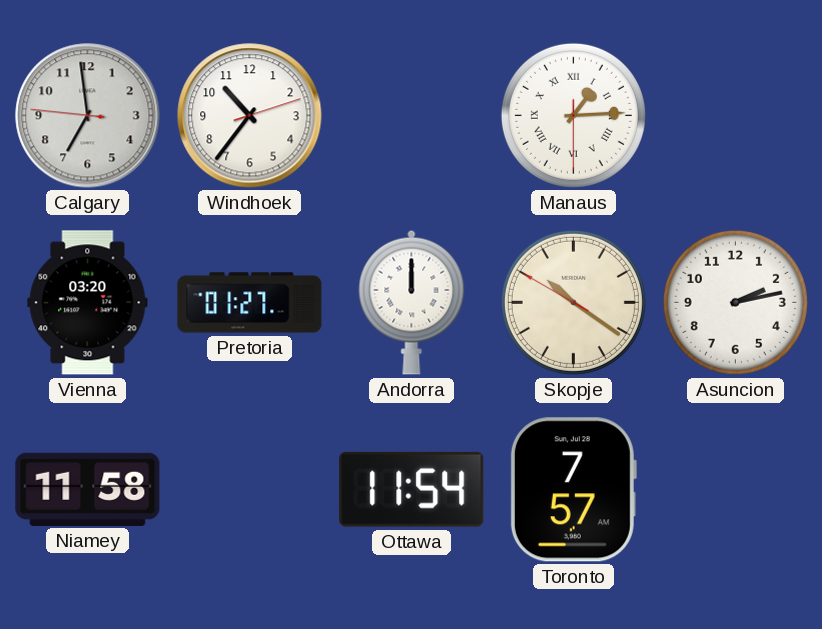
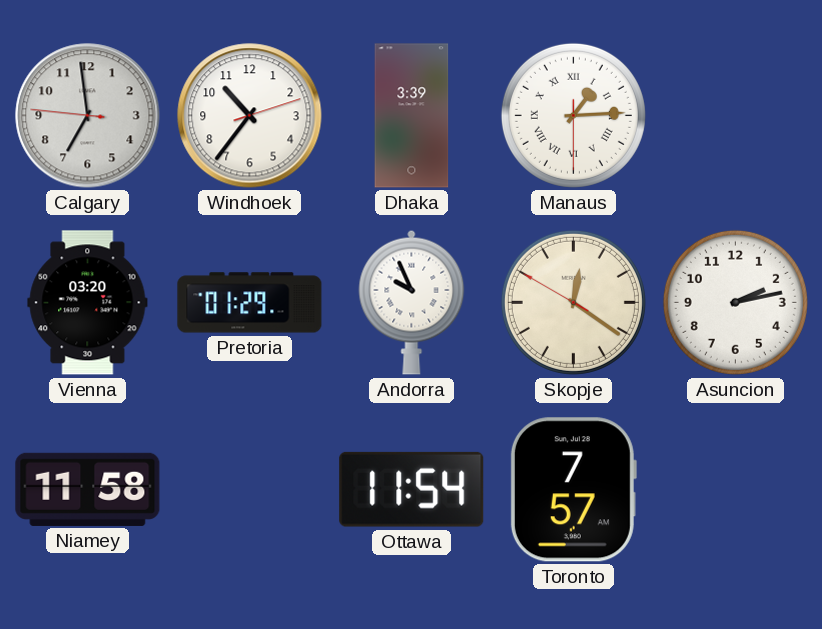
Dhaka: none -> 3:39
Pretoria: 01:27 -> 01:29
Andorra: 12:00 -> 9:56
Skopje: 10:20 -> 12:20
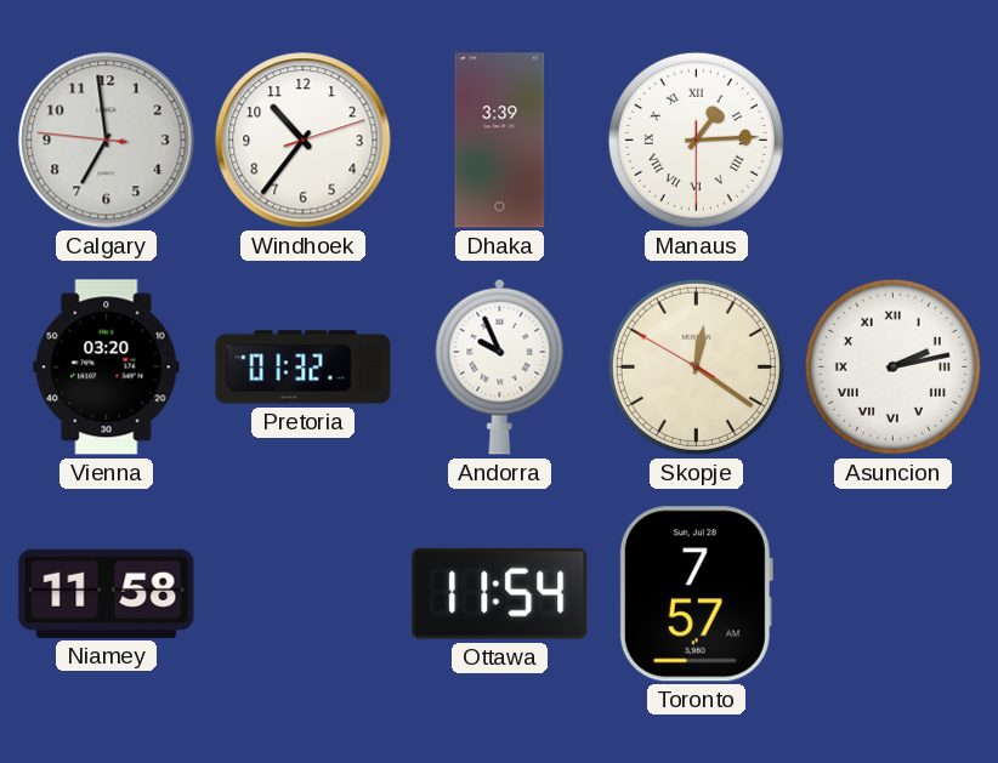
Pretoria: 01:29 -> 01:32
Asuncion numerals: Arabic -> Roman
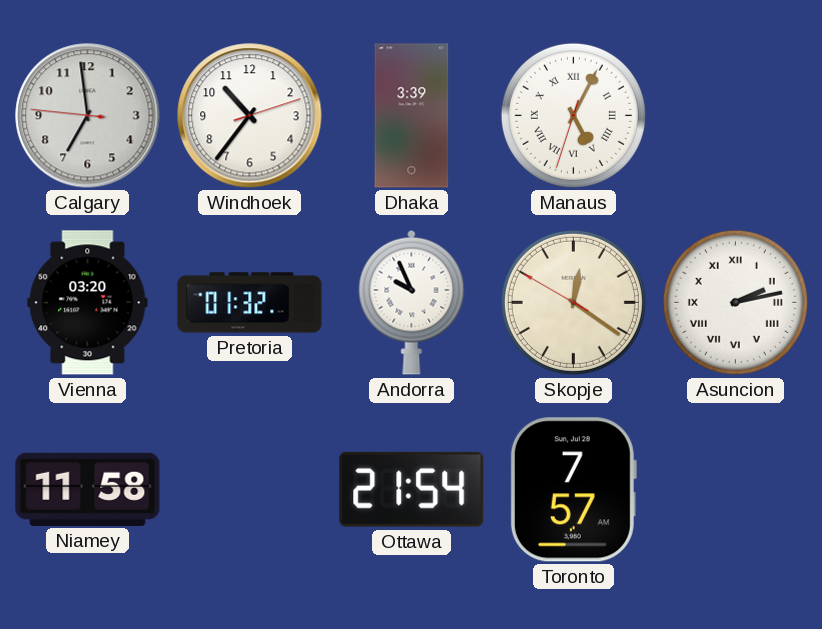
Manaus: 1:14 -> 5:04
Ottawa: 11:54 -> 21:54
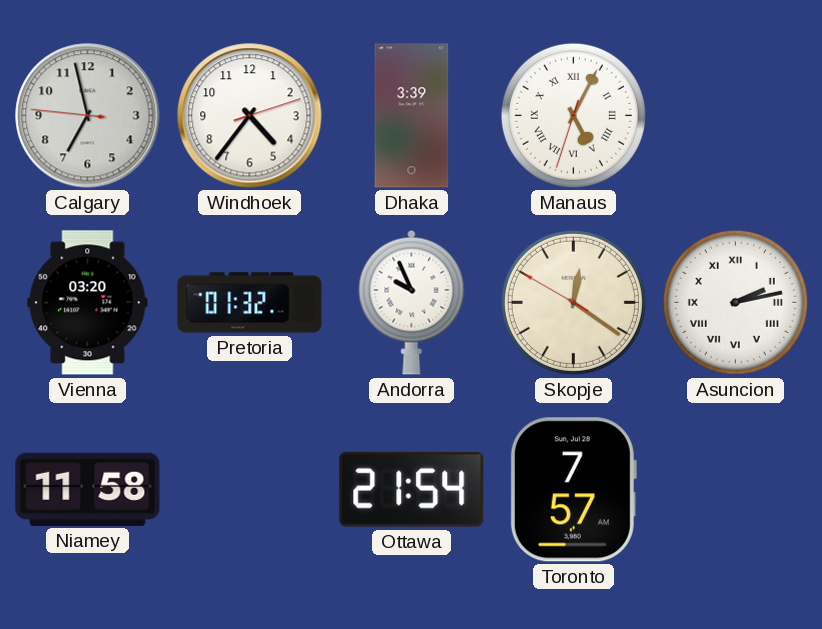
Calgary: 6:58 -> 6:57
Windhoek: 10:36 -> 4:36
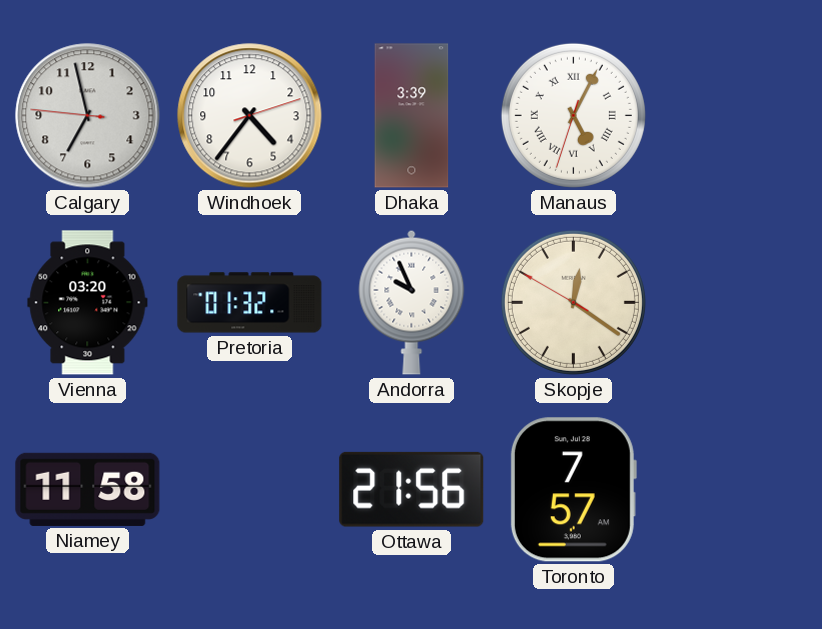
Asuncion: 2:13 -> none
Ottawa: 21:54 -> 21:56
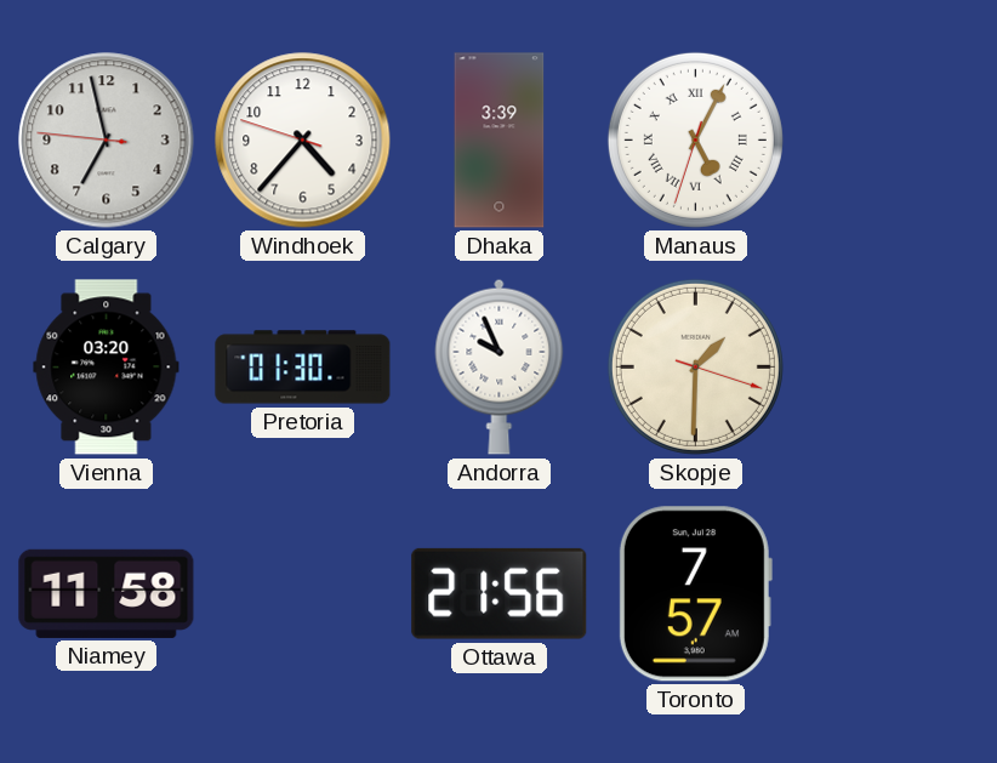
Windhoek: 4:36:12 -> 4:36:48
Pretoria: 01:32 -> 01:30
Skopje: 12:20 -> 1:30
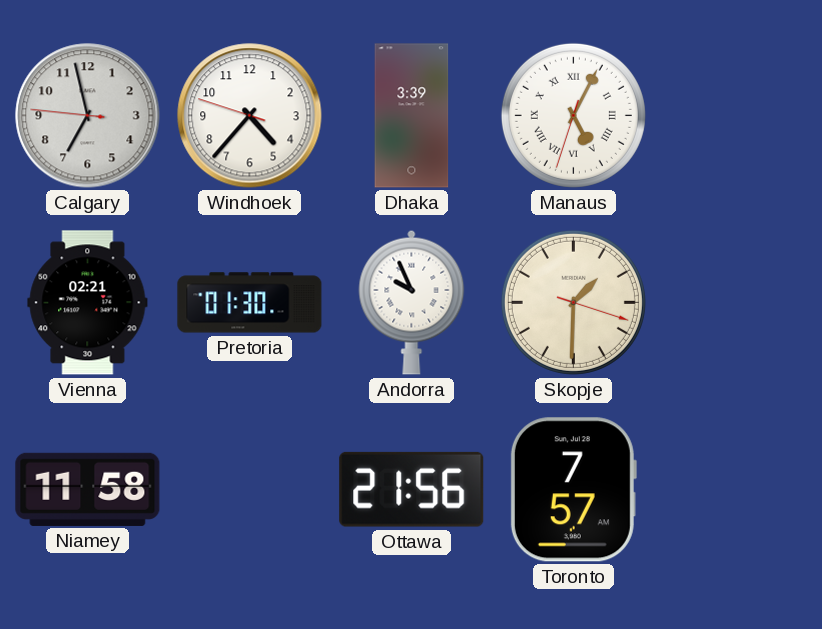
Vienna: 03:20 -> 02:21
